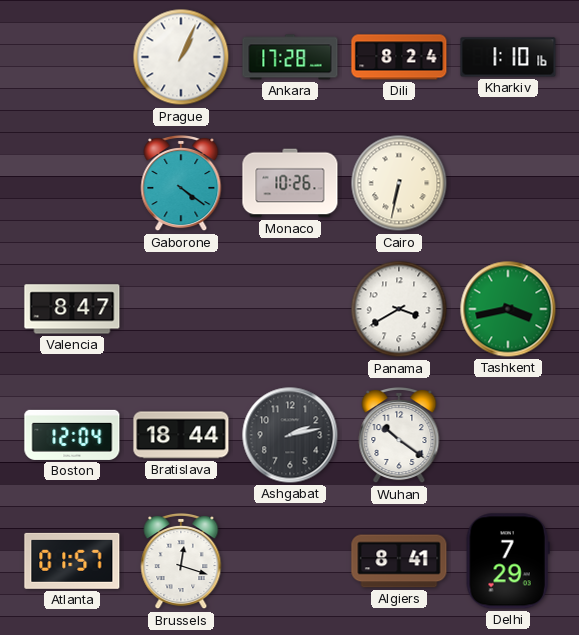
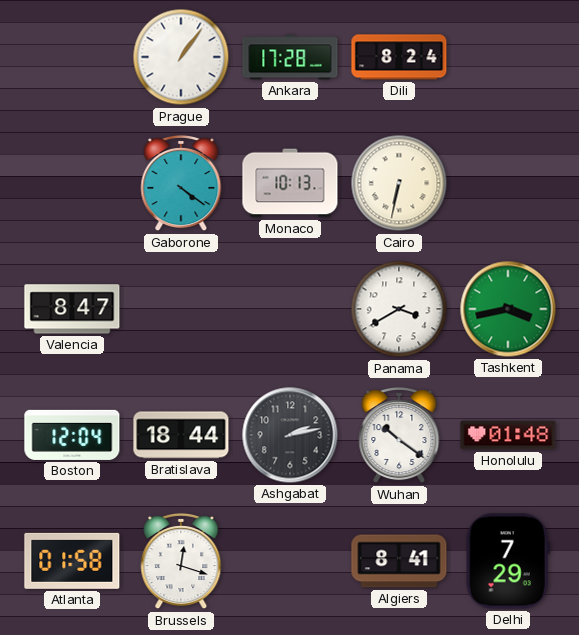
Prague: 1:04 -> 1:06
Kharkiv: 1:10 -> none
Monaco: 10:26 -> 10:13
Honolulu: none -> 01:48
Atlanta: 01:57 -> 01:58
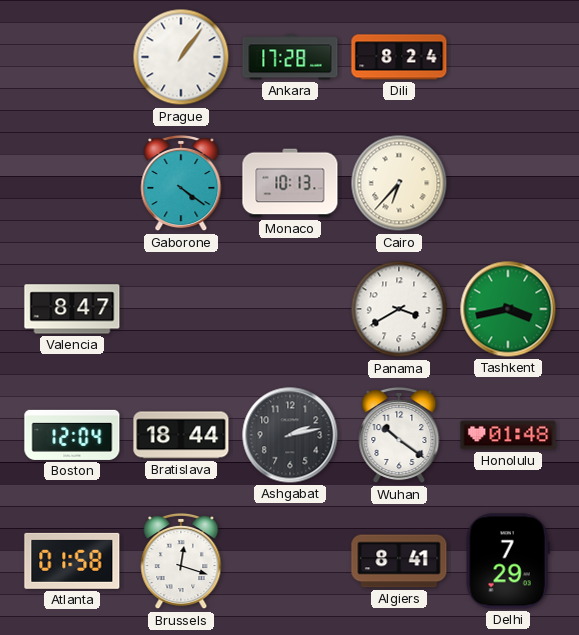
Cairo: 6:32 -> 6:37
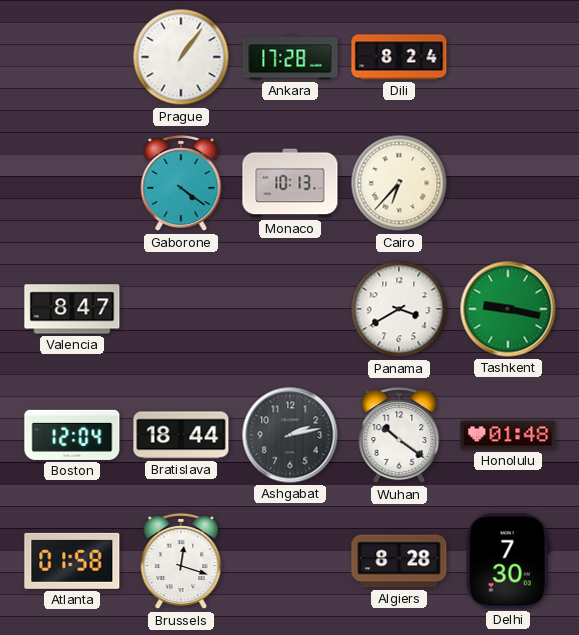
Tashkent: 3:43 -> 9:17
Algiers: 8:41 -> 8:28
Delhi: 7:29 -> 7:30
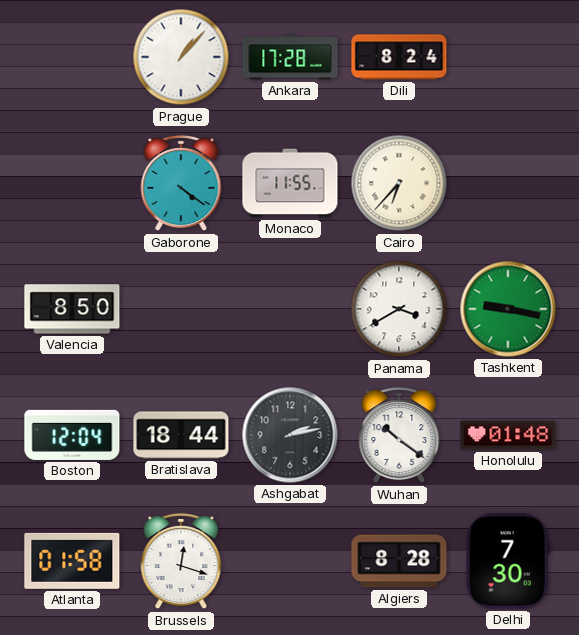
Prague: 1:06 -> 1:07
Monaco: 10:13 -> 11:55
Valencia: 8:47 -> 8:50
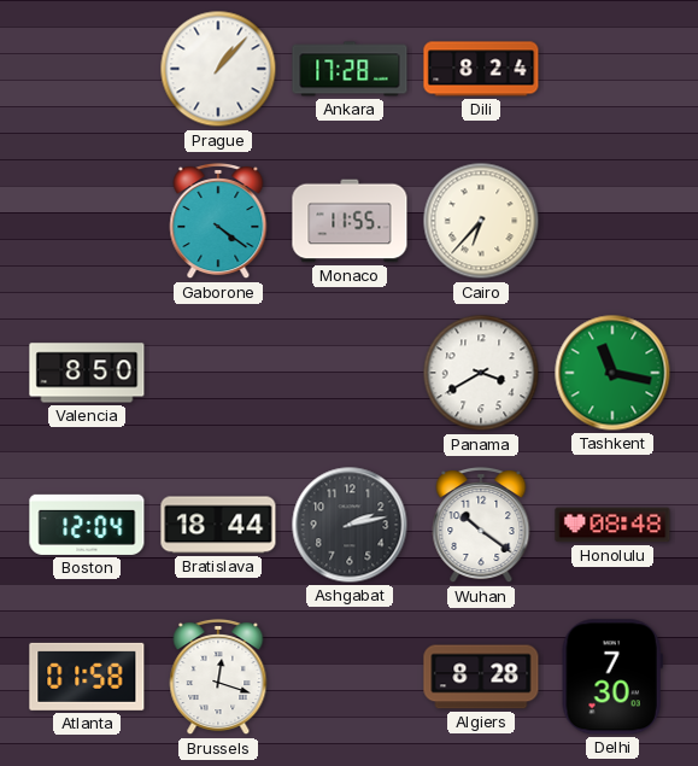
Tashkent: 9:17 -> 11:17
Honolulu: 01:48 -> 08:48
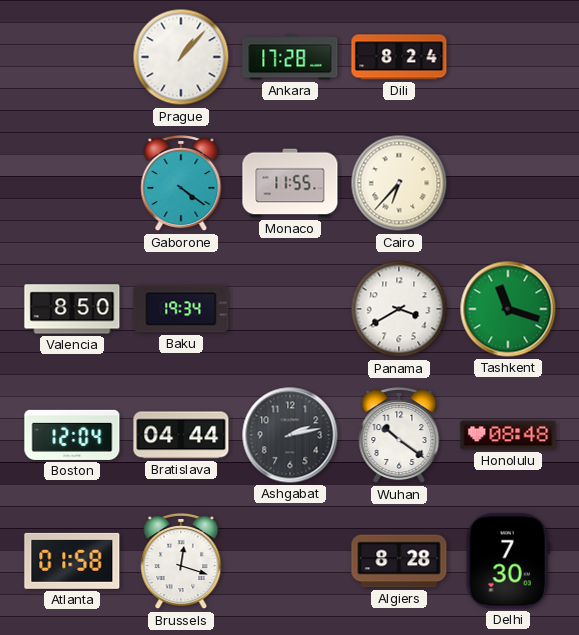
Baku: none -> 19:34
Tashkent: 11:17 -> 11:18
Bratislava: 18:44 -> 04:44
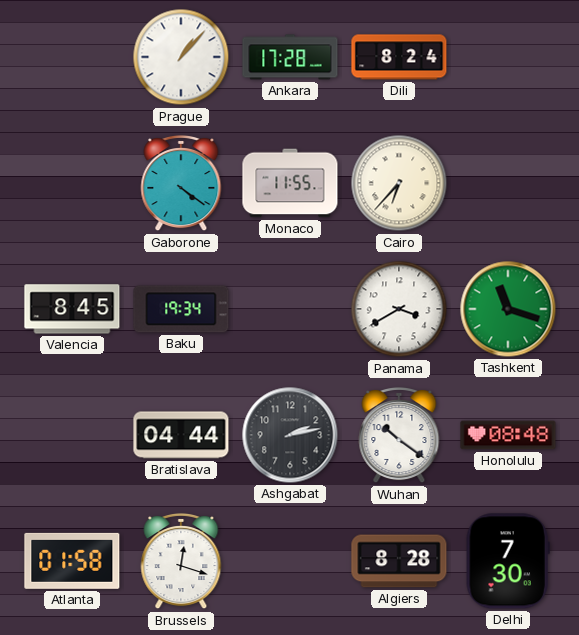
Valencia: 8:50 -> 8:45
Boston: 12:04 -> none
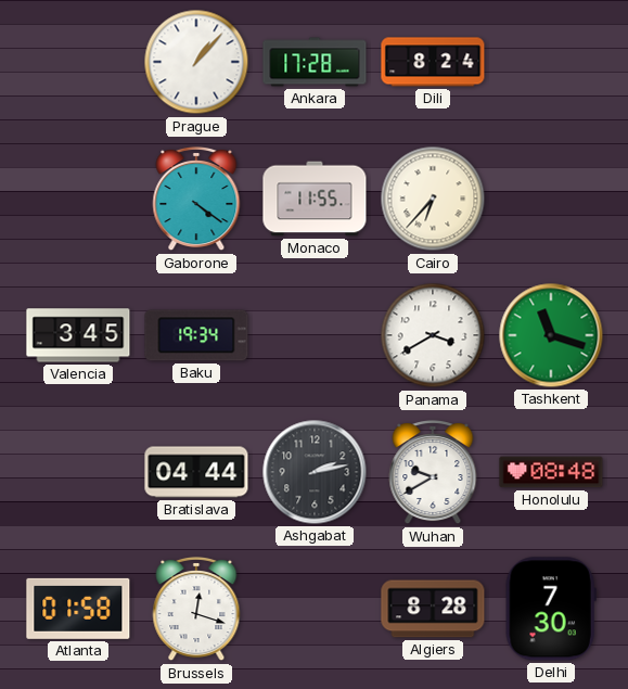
Valencia: 8:45 -> 3:45
Wuhan: 10:21 -> 9:40
